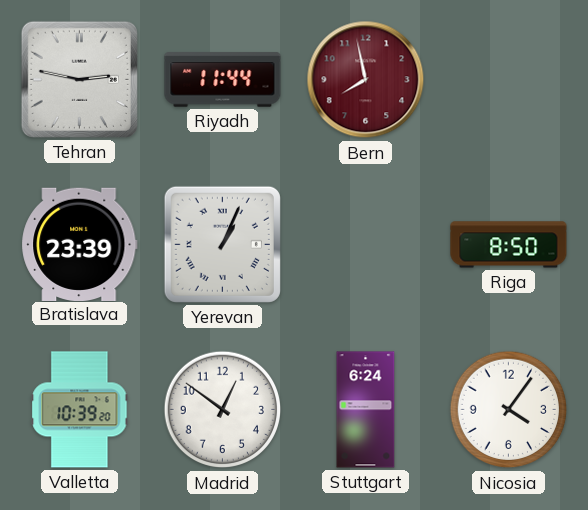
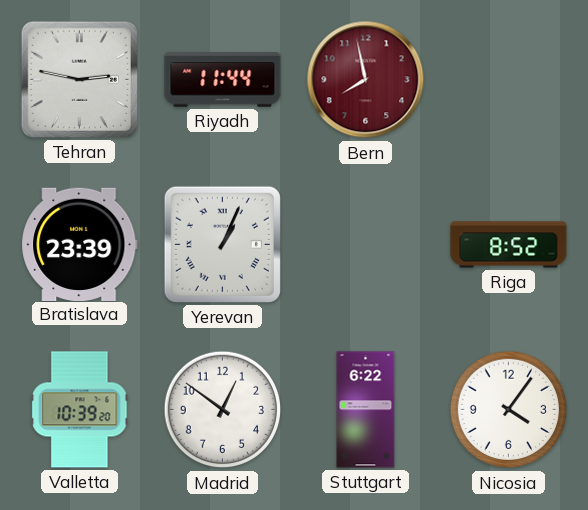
Riga: 8:50 -> 8:52
Stuttgart: 6:24 -> 6:22
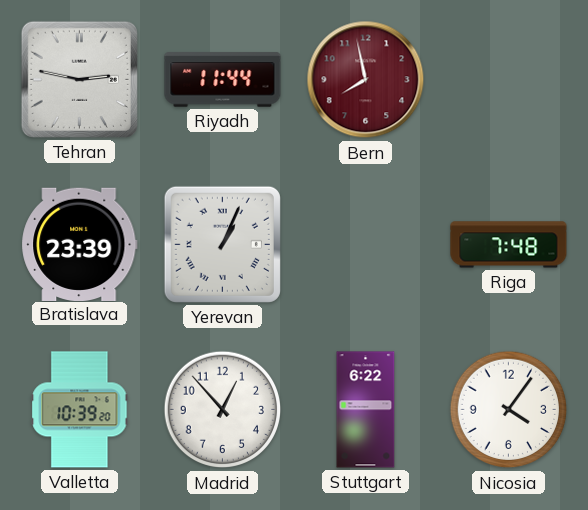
Riga: 8:52 -> 7:48
Madrid: 12:51 -> 12:53
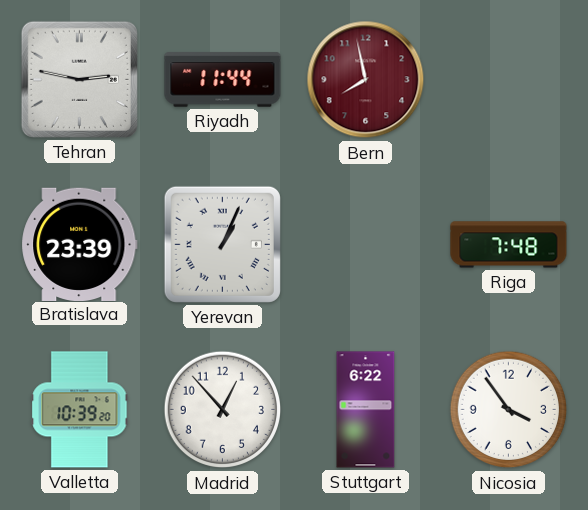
Nicosia: 4:06 -> 3:54
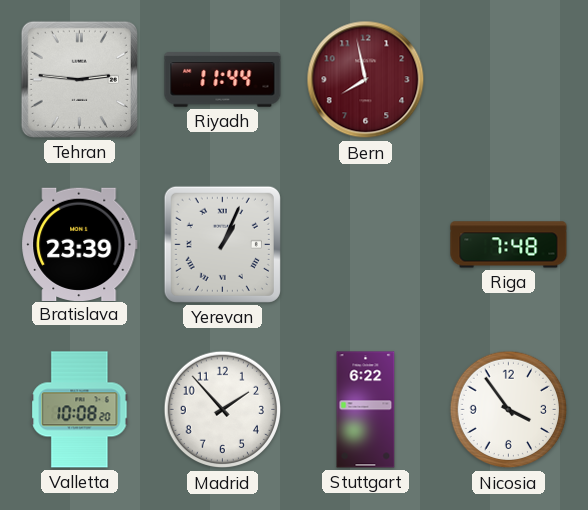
Tehran: 2:47 -> 2:46
Valletta: 10:39 -> 10:08
Madrid: 12:53 -> 1:53
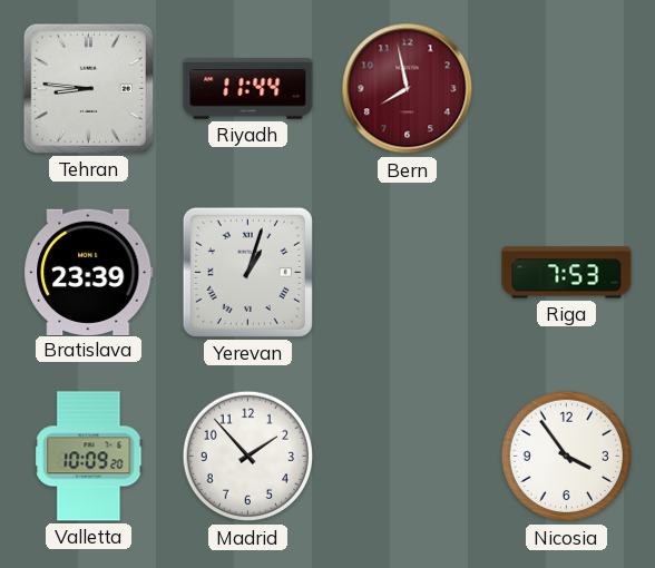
Tehran: 2:46 -> 8:46
Yerevan: 1:04 -> 1:03
Riga: 7:48 -> 7:53
Valletta: 10:08 -> 10:09
Stuttgart: 6:22 -> none
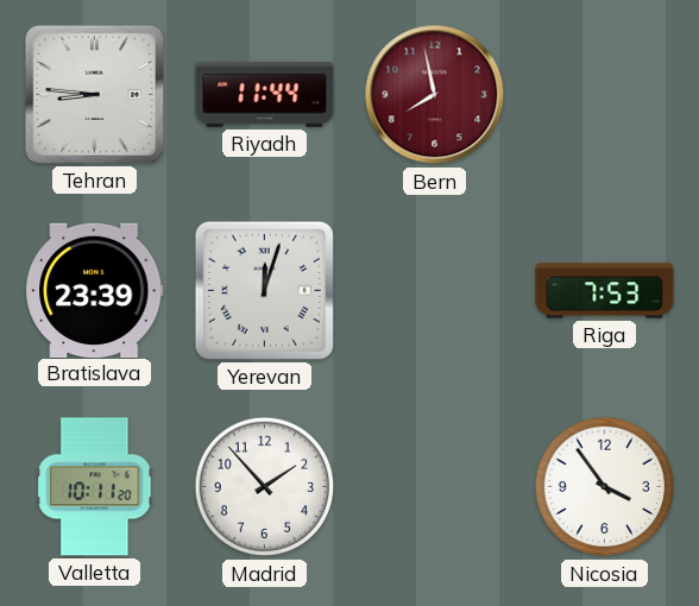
Yerevan: 1:03 -> 12:03
Valletta: 10:09 -> 10:11
